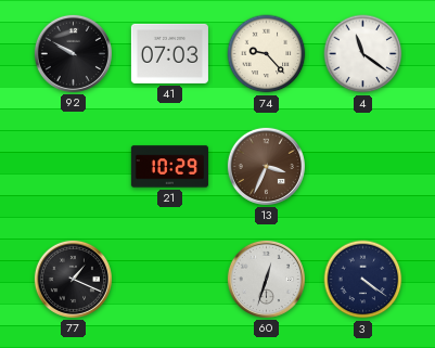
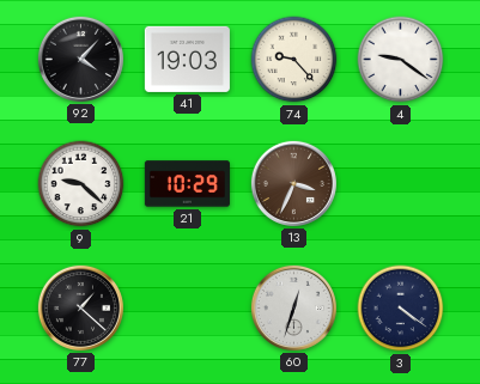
92: 9:50 -> 4:07
41: 07:03 -> 19:03
4: 11:21 -> 9:21
9: none -> 9:22
77: 1:19 -> 1:22
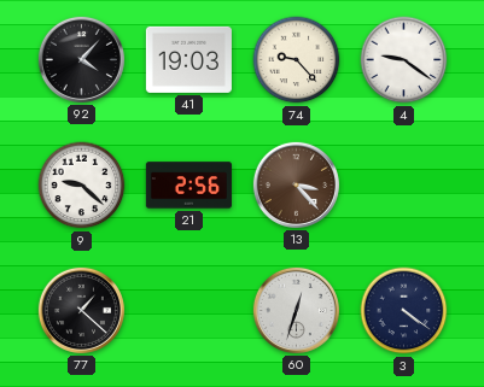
21: 10:29 -> 2:56
13: 3:34 -> 3:23
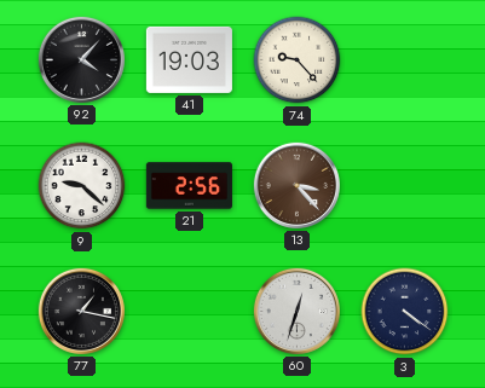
4: 9:21 -> none
77: 1:22 -> 1:17
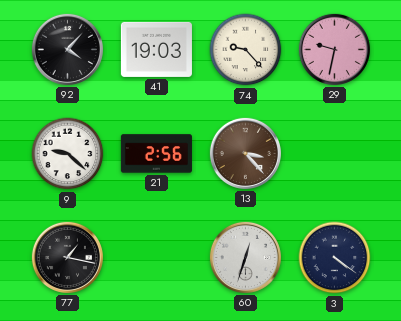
29: none -> 9:32
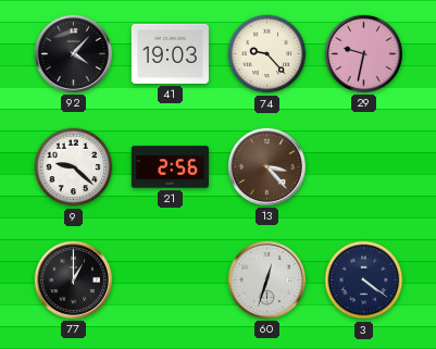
77: 1:17 -> 1:00
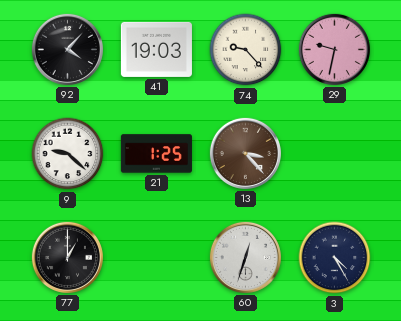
21: 2:56 -> 1:25
3: 4:21 -> 4:25
